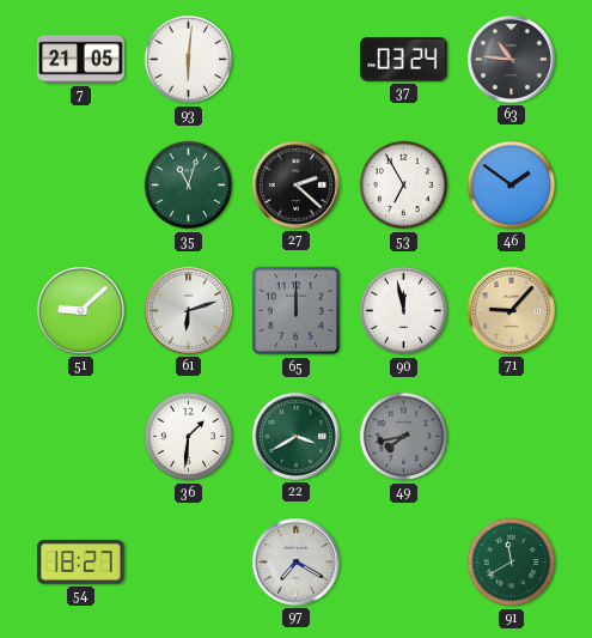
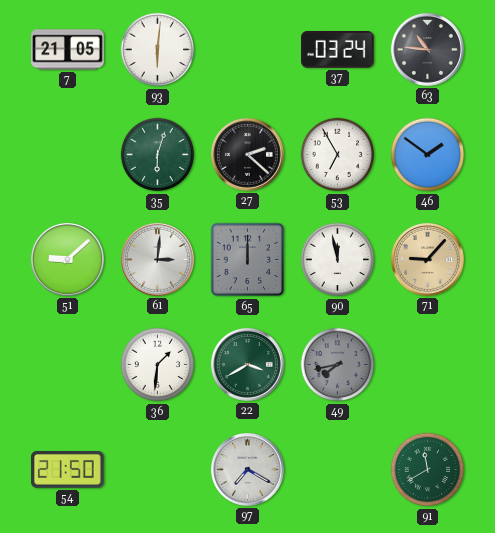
35: 11:03 -> 6:03
61: 6:12 -> 3:01
54: 18:27 -> 21:50
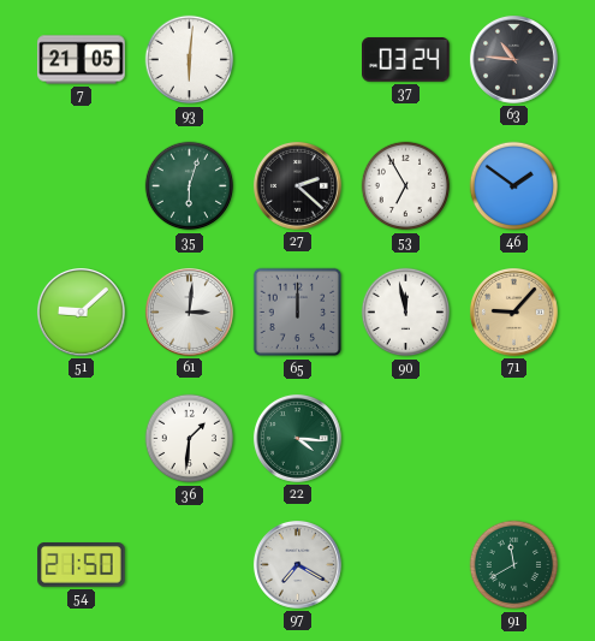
22: 3:40 -> 4:16
49: 7:43 -> none
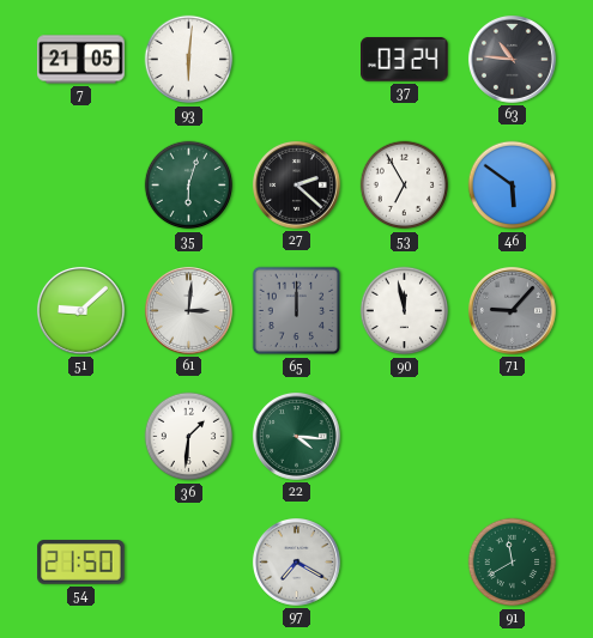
46: 1:51 -> 5:51
71 dial: champagne -> grey
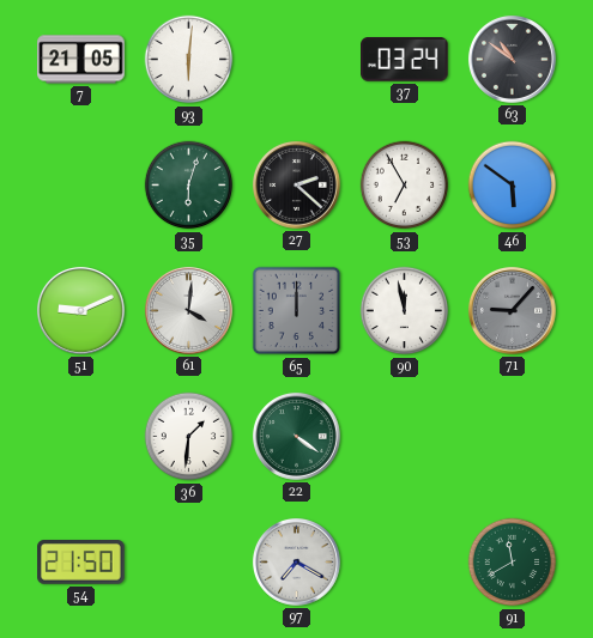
63: 10:46 -> 10:51
51: 9:08 -> 9:11
61: 3:01 -> 4:01
22: 4:16 -> 4:21
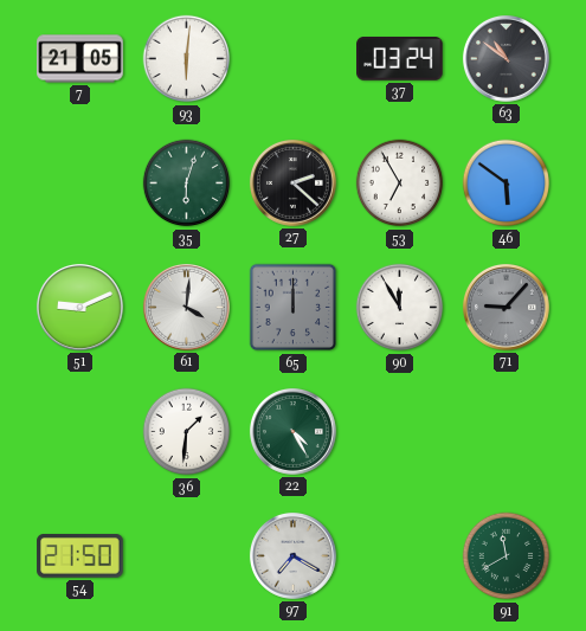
90: 11:58 -> 11:55
22: 4:21 -> 4:25
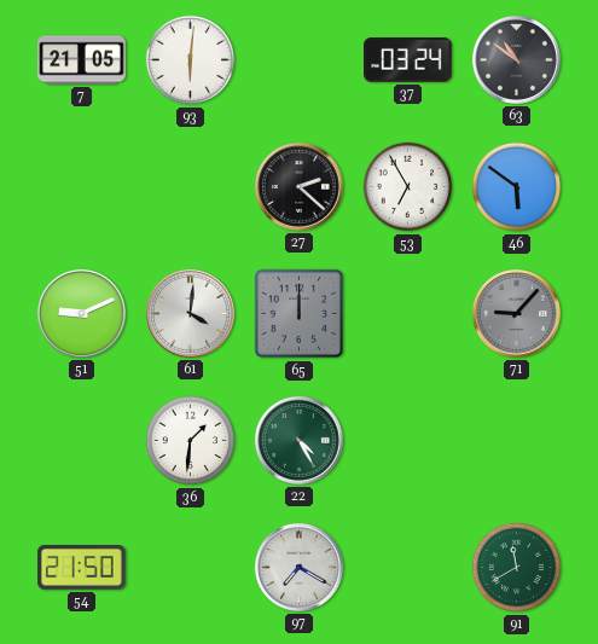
35: 6:03 -> none
90: 11:55 -> none
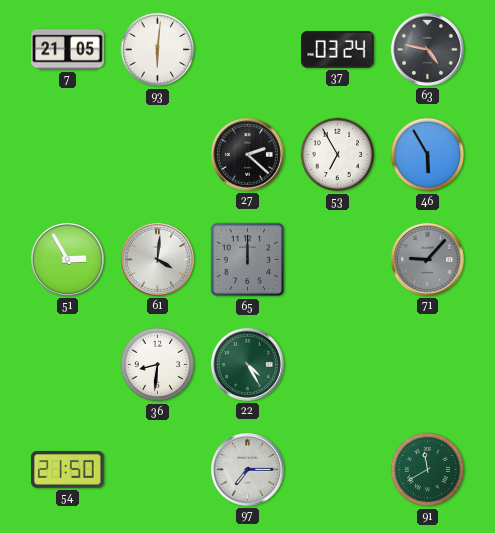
63: 10:51 -> 4:47
46: 5:51 -> 5:55
51: 9:11 -> 2:55
36: 1:31 -> 8:31
97: 7:20 -> 7:15
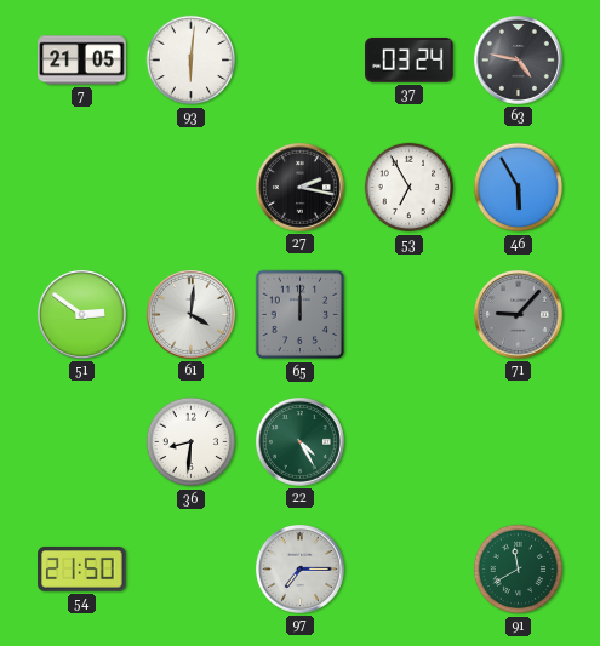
27: 2:22 -> 2:17
51: 2:55 -> 2:51
